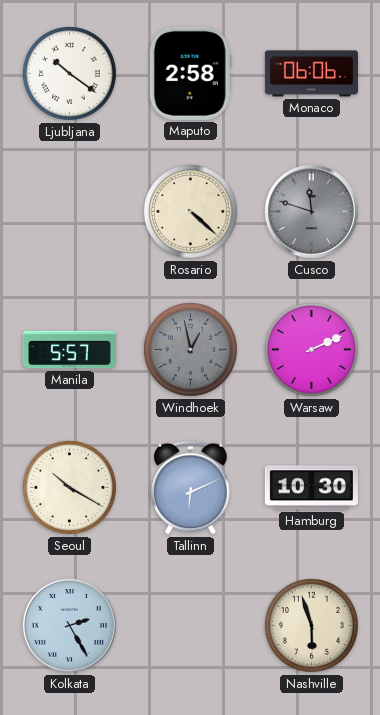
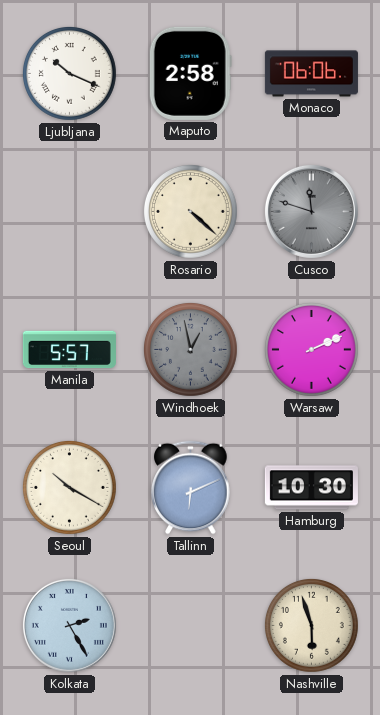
Ljubljana: 10:21 -> 10:19
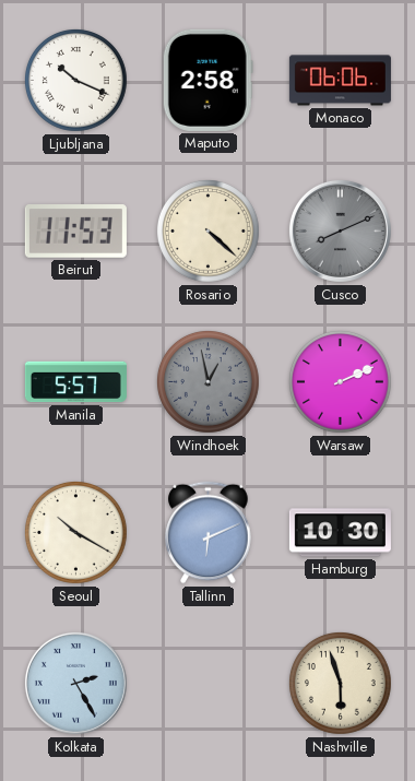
Beirut: none -> 11:53
Cusco: 11:48 -> 8:11
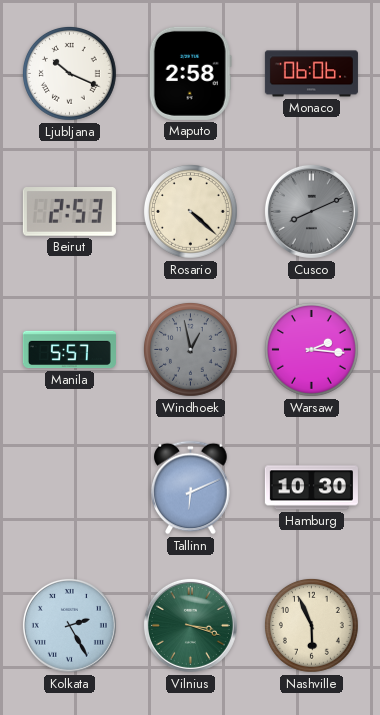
Beirut: 11:53 -> 2:53
Warsaw: 2:11 -> 2:16
Seoul: 10:20 -> none
Vilnius: none -> 3:18
Nashville: 5:57 -> 5:56
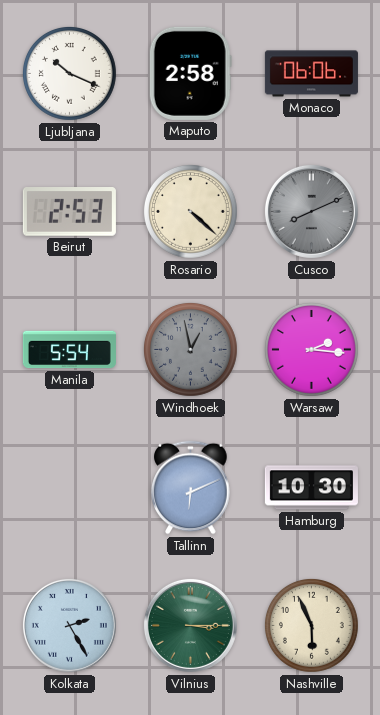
Manila: 5:57 -> 5:54
Vilnius: 3:18 -> 3:15
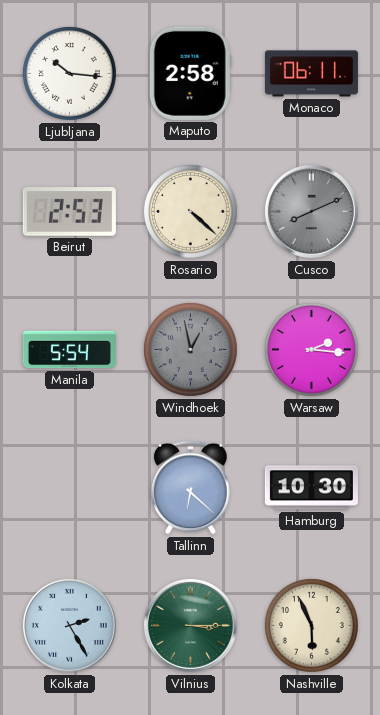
Ljubljana: 10:19 -> 10:16
Monaco: 06:06 -> 06:11
Tallinn: 6:11 -> 6:22
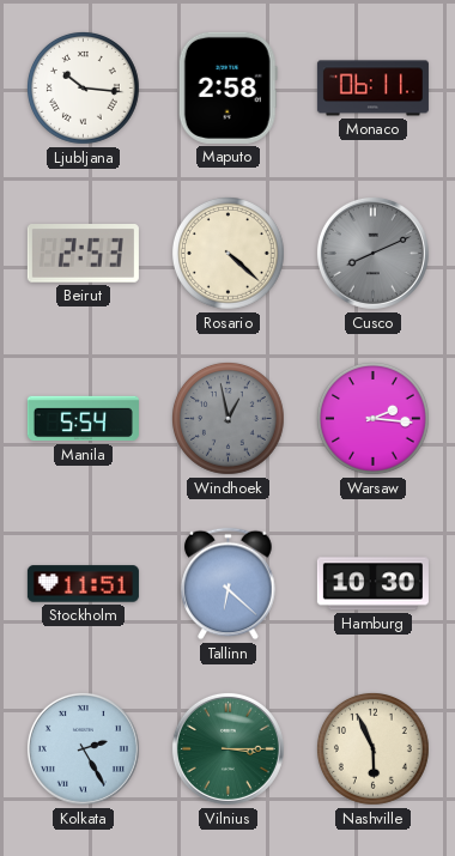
Stockholm: none -> 11:51
